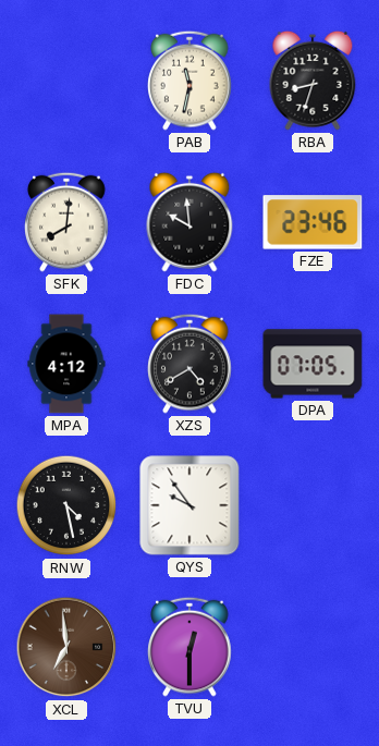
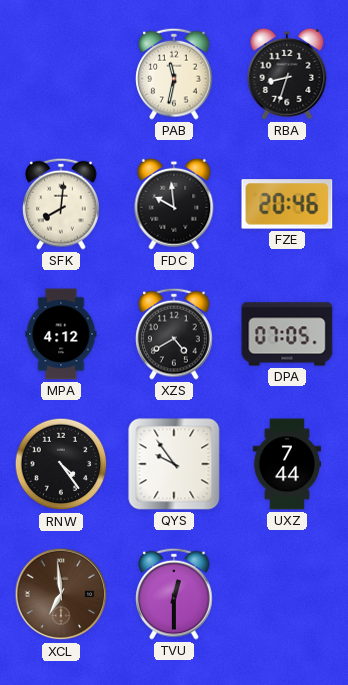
FZE: 23:46 -> 20:46
RNW: 4:28 -> 4:24
UXZ: none -> 7:44
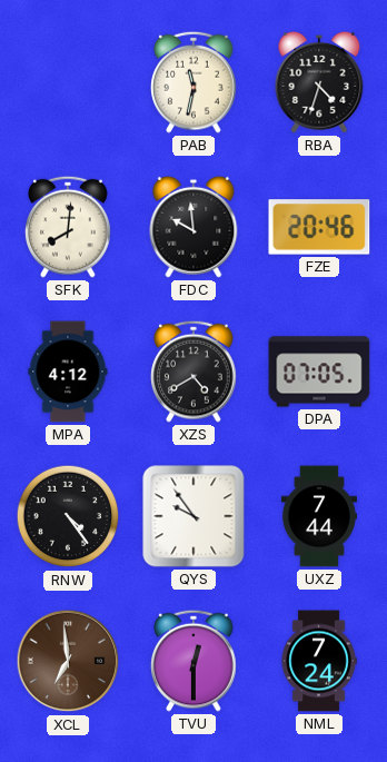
RBA: 8:33 -> 4:33
NML: none -> 7:24
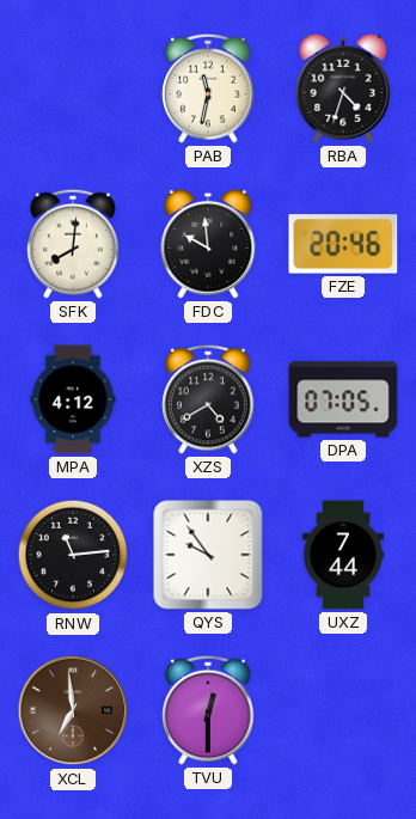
RNW: 4:24 -> 11:14
NML: 7:24 -> none
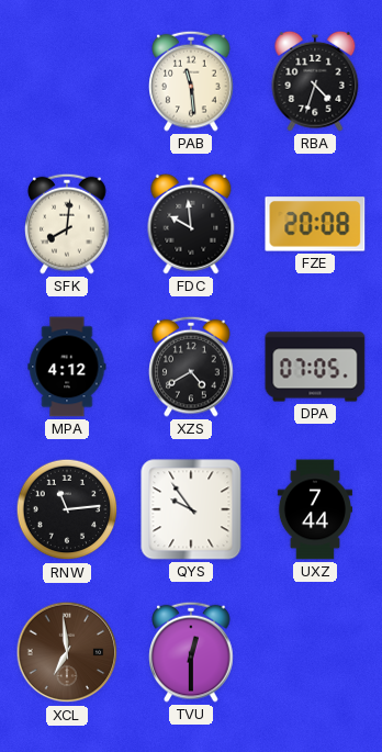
PAB: 11:32 -> 11:29
FZE: 20:46 -> 20:08
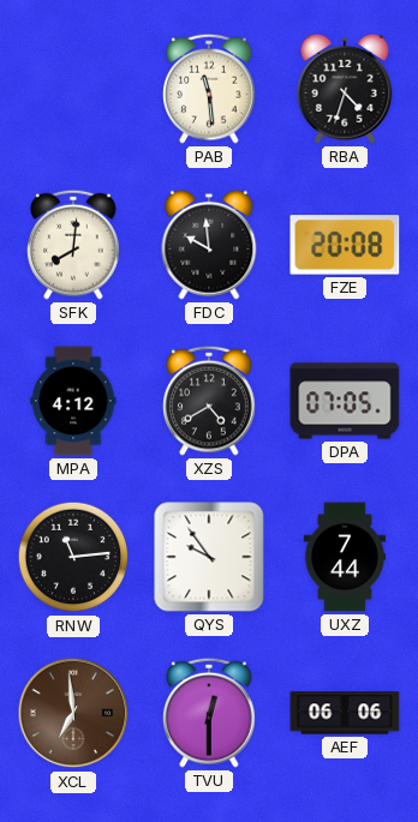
AEF: none -> 06:06
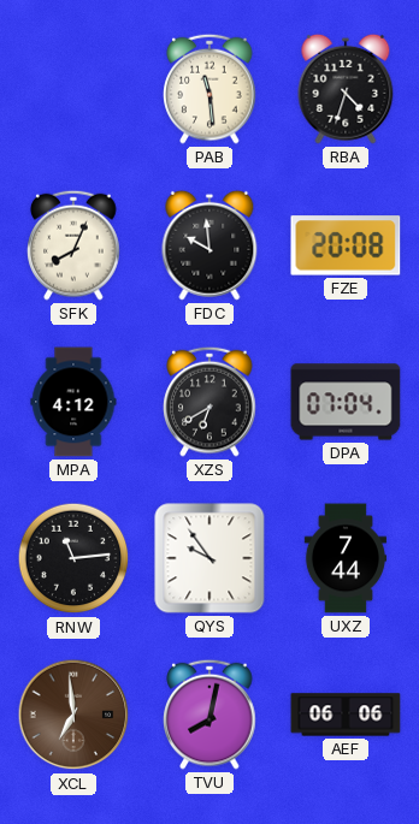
SFK: 8:01 -> 8:04
XZS: 4:40 -> 6:40
DPA: 07:05 -> 07:04
TVU: 12:30 -> 8:02
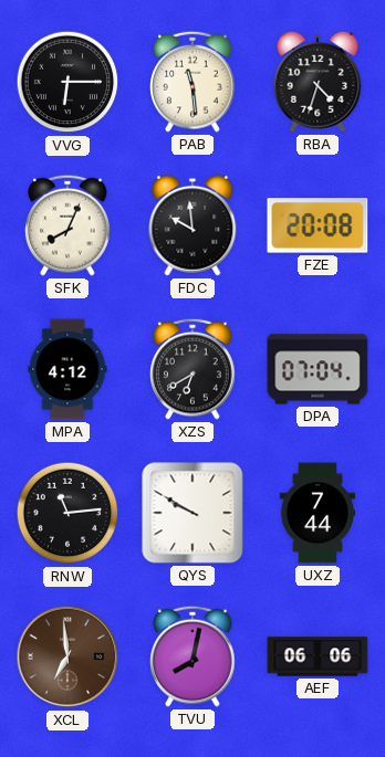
VVG: none -> 6:15
QYS: 9:54 -> 9:50
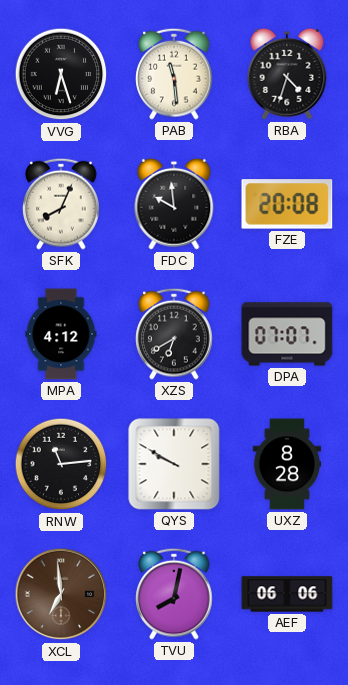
VVG: 6:15 -> 6:27
DPA: 07:04 -> 07:07
UXZ: 7:44 -> 8:28
